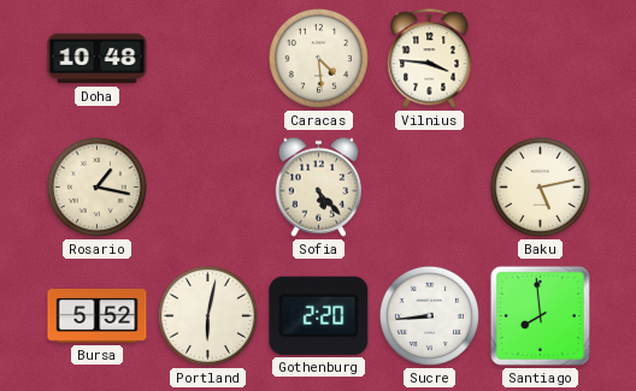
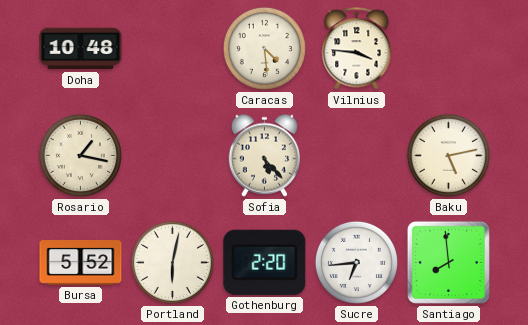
Sucre: 8:44 -> 6:44
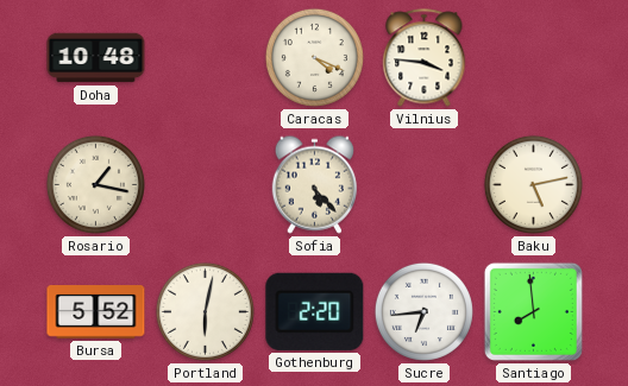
Caracas: 4:29 -> 4:19
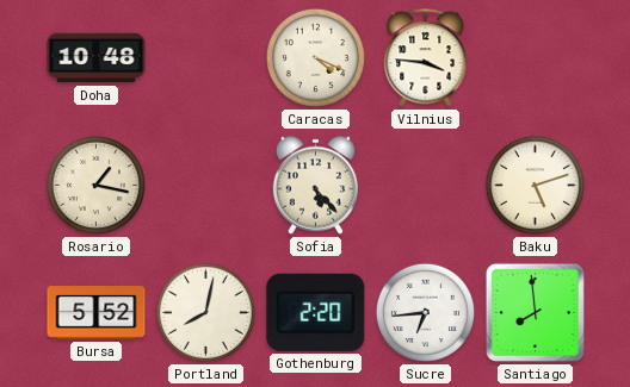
Baku: 5:13 -> 5:12
Portland: 6:02 -> 8:02
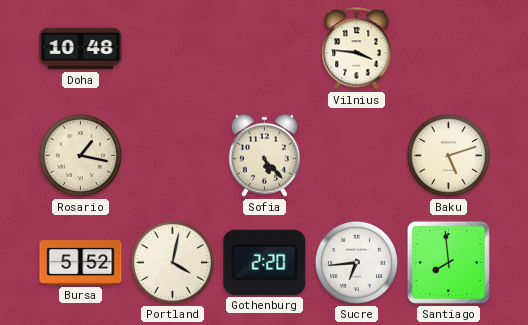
Caracas: 4:19 -> none
Portland: 8:02 -> 4:02
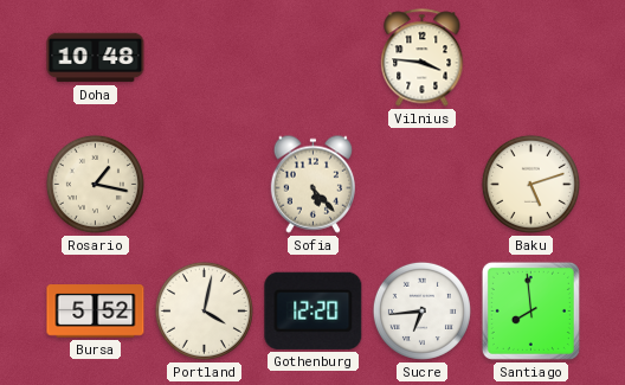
Gothenburg: 2:20 -> 12:20
